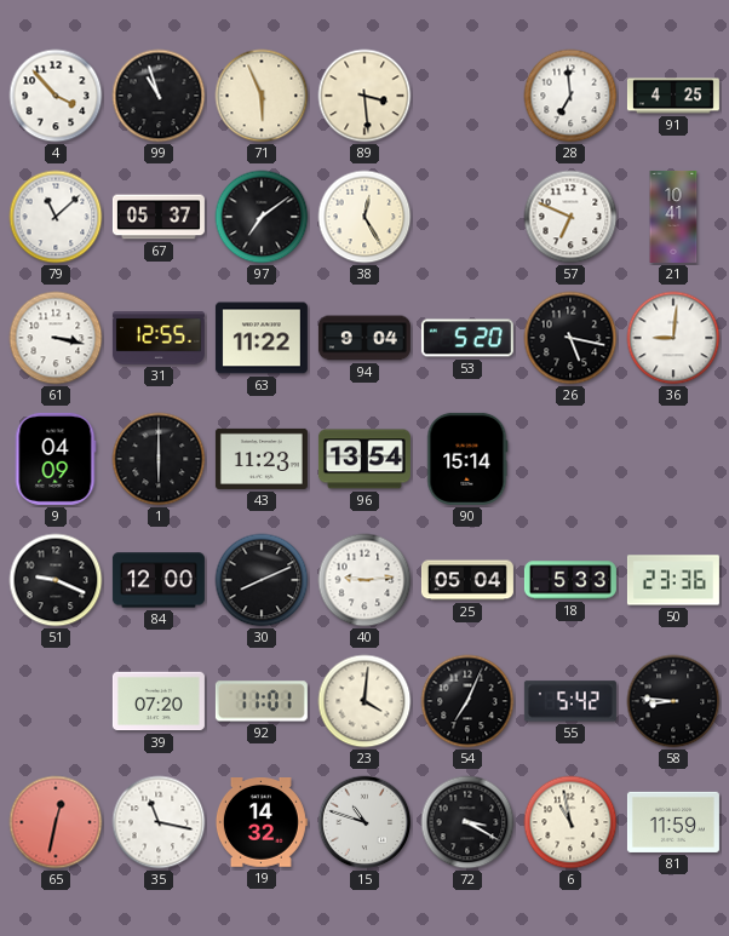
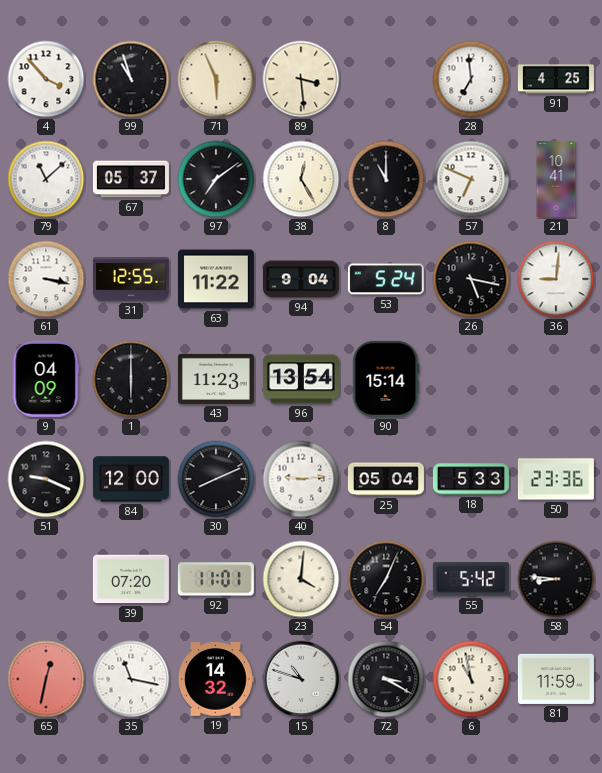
8: none -> 11:00
53: 5:20 -> 5:24
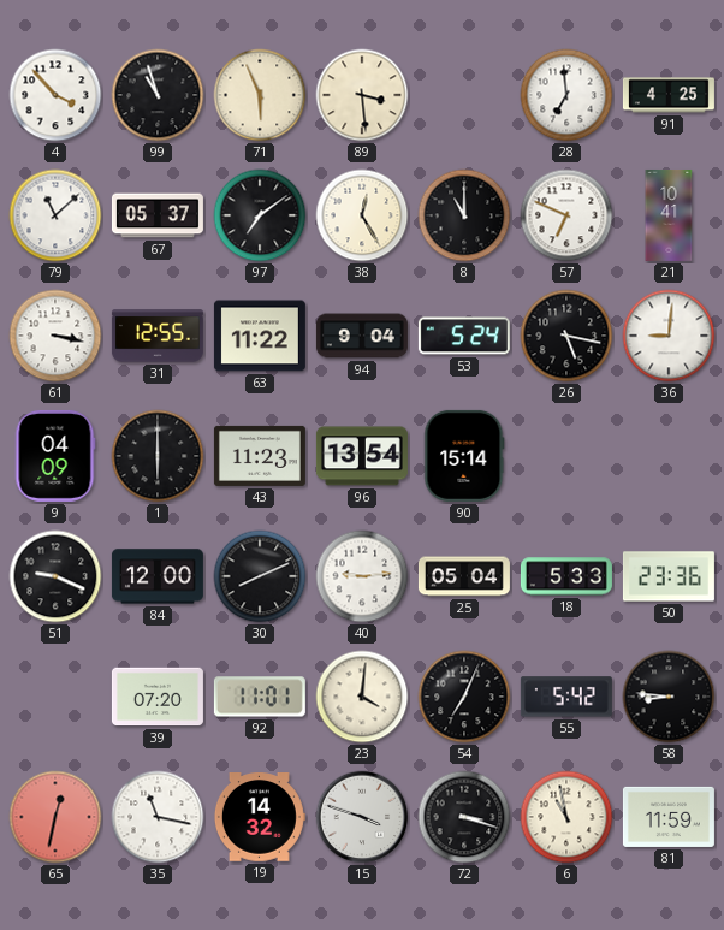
15: 10:48 -> 3:48
72: 3:20 -> 3:18
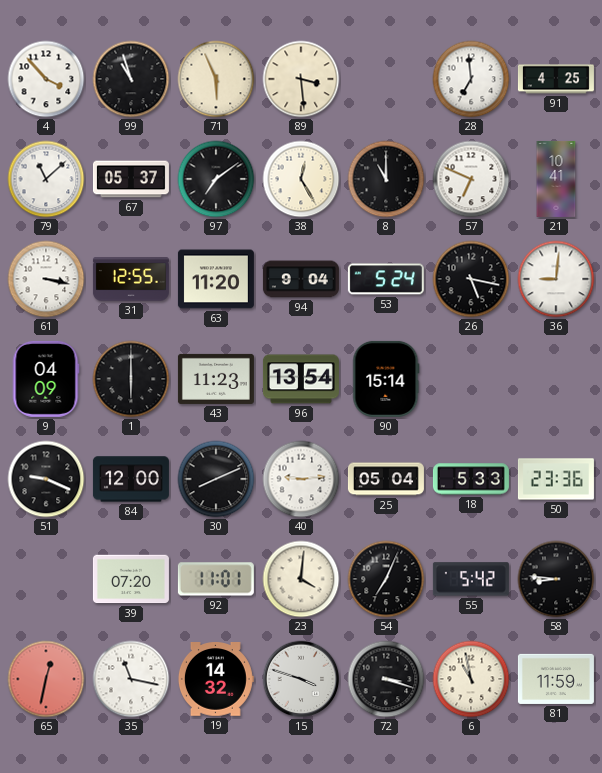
63: 11:22 -> 11:20
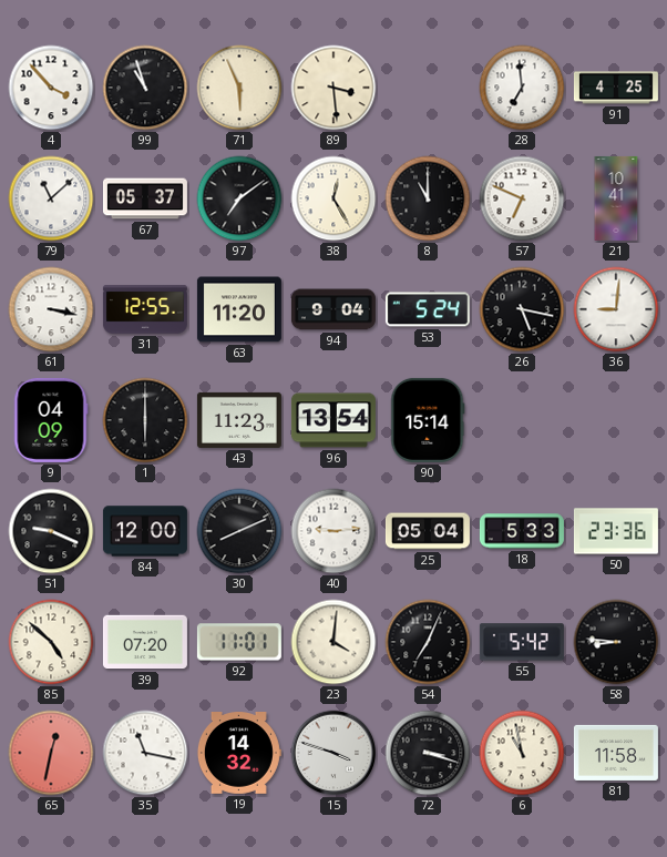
85: none -> 4:52
81: 11:59 -> 11:58
